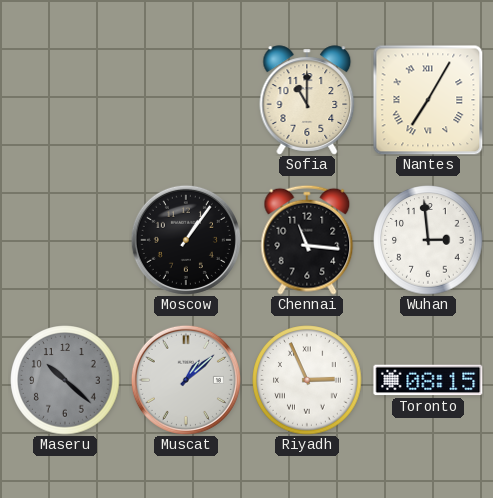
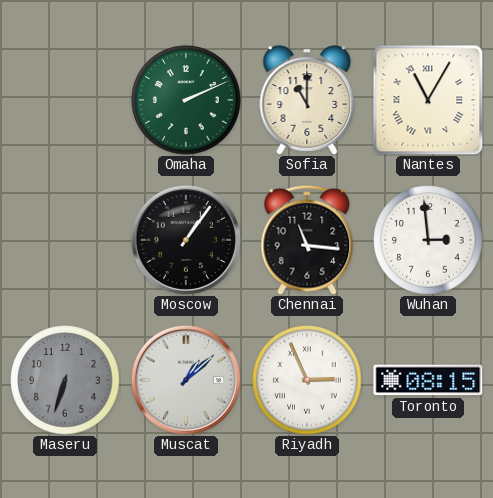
Omaha: none -> 2:11
Nantes: 7:05 -> 11:05
Maseru: 10:22 -> 6:33
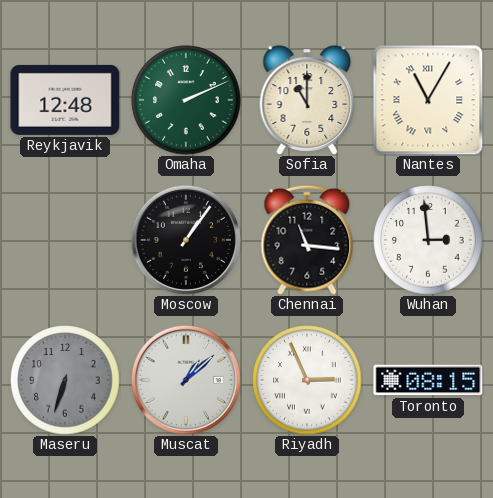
Reykjavik: none -> 12:48
